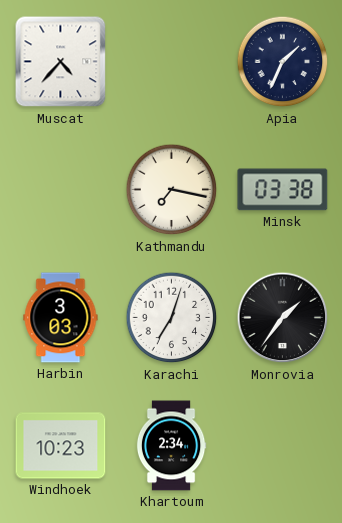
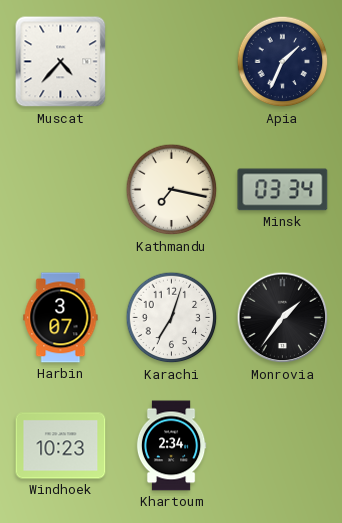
Minsk: 03:38 -> 03:34
Harbin: 3:03 -> 3:07
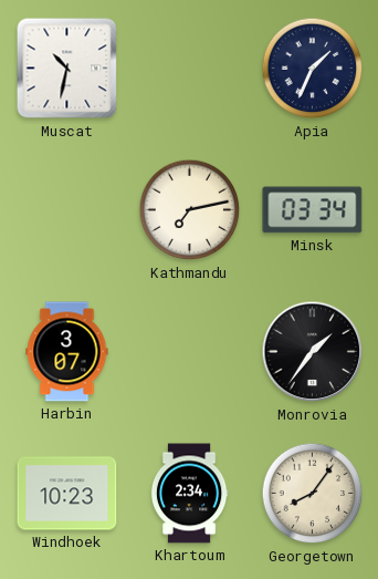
Muscat: 4:37 -> 10:32
Kathmandu: 7:17 -> 7:13
Karachi: 7:03 -> none
Georgetown: none -> 8:06
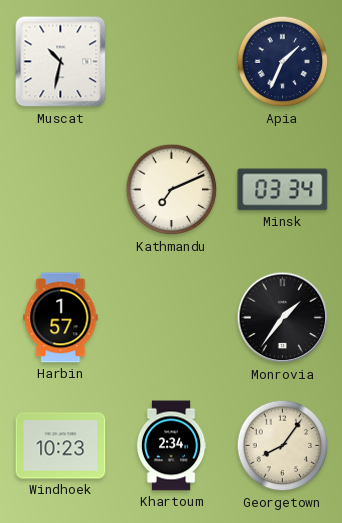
Kathmandu: 7:13 -> 7:11
Harbin: 3:07 -> 1:57
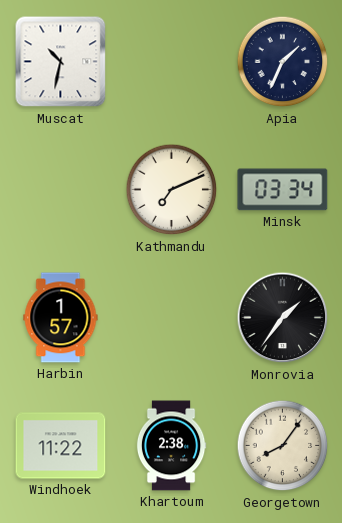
Windhoek: 10:23 -> 11:22
Khartoum: 2:34 -> 2:38
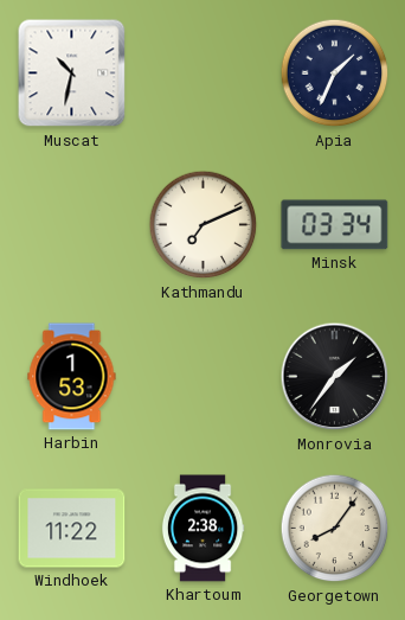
Harbin: 1:57 -> 1:53
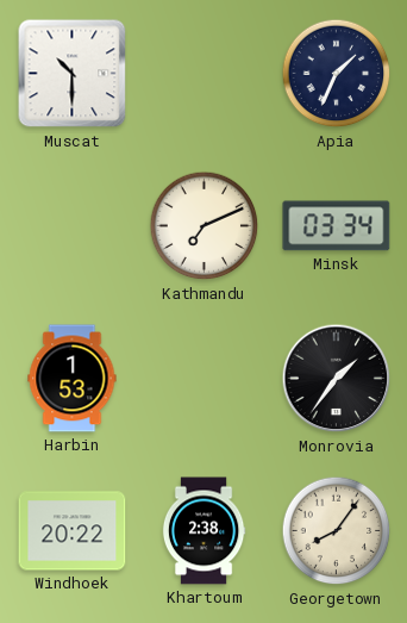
Muscat: 10:32 -> 10:30
Windhoek: 11:22 -> 20:22
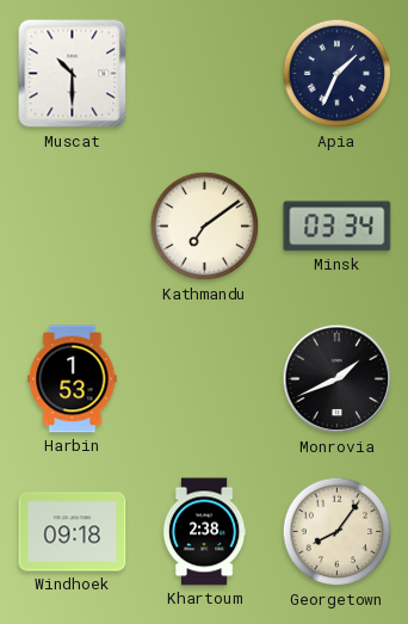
Kathmandu: 7:11 -> 7:09
Monrovia: 1:36 -> 1:41
Windhoek: 20:22 -> 09:18
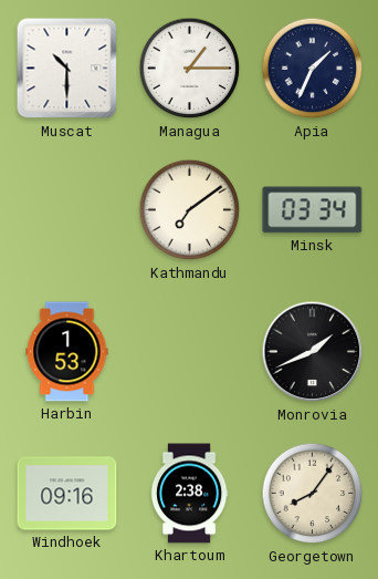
Managua: none -> 1:15
Windhoek: 09:18 -> 09:16
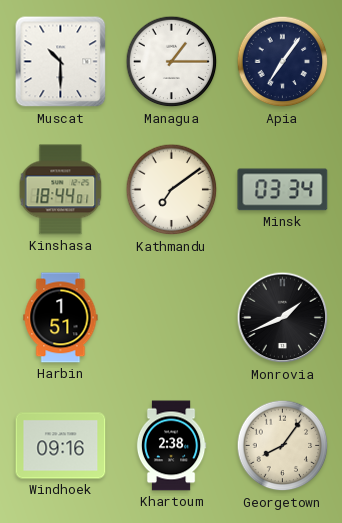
Apia: 1:34 -> 7:06
Kinshasa: none -> 18:44
Harbin: 1:53 -> 1:51
